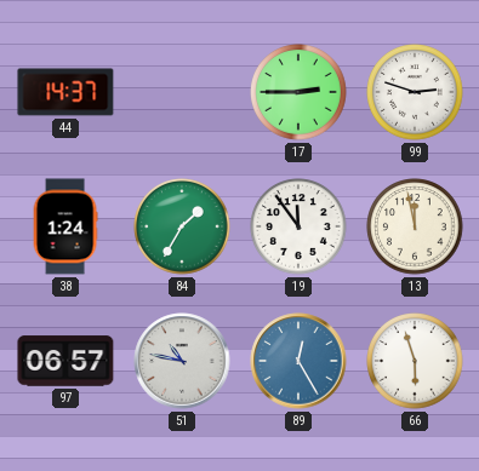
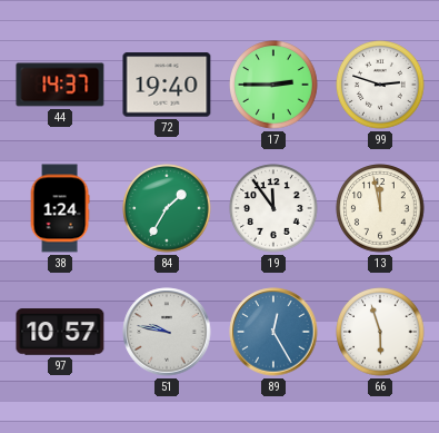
72: none -> 19:40
97: 06:57 -> 10:57
51: 10:47 -> 9:47
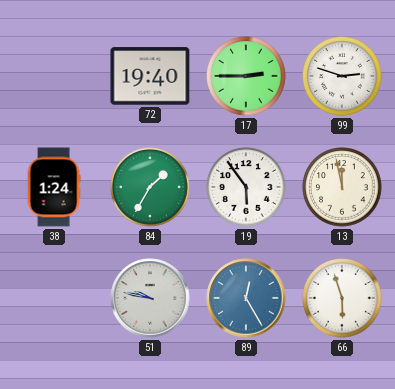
44: 14:37 -> none
19: 11:54 -> 5:54
97: 10:57 -> none
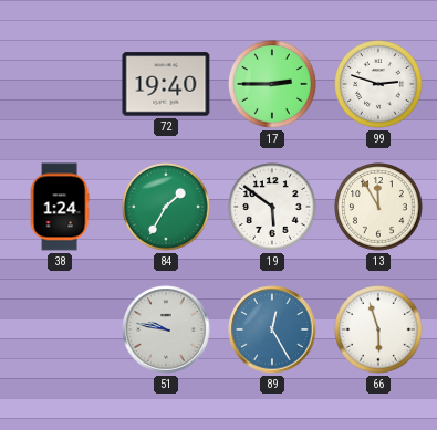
19: 5:54 -> 5:51
13: 11:58 -> 11:55
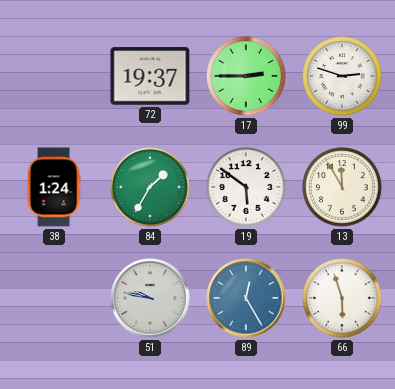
72: 19:40 -> 19:37
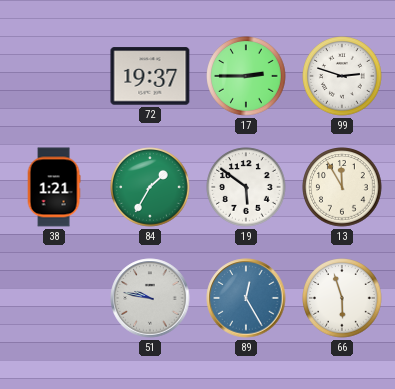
38: 1:24 -> 1:21
